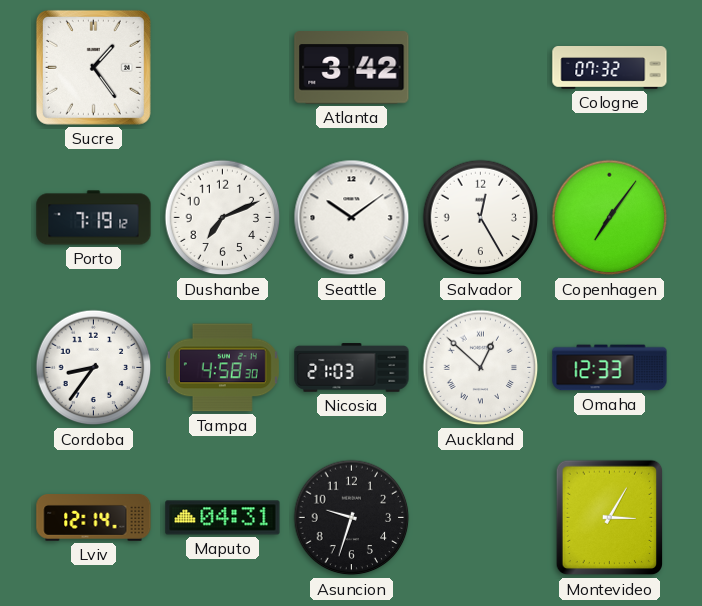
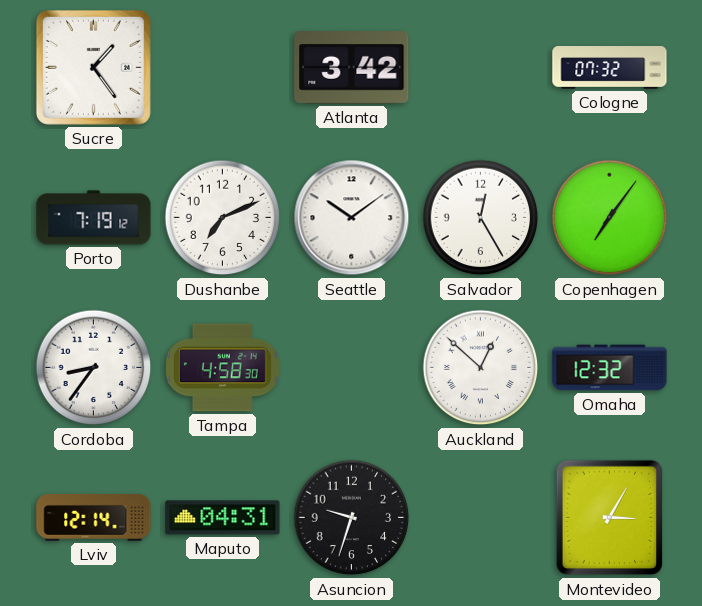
Nicosia: 21:03 -> none
Omaha: 12:33 -> 12:32
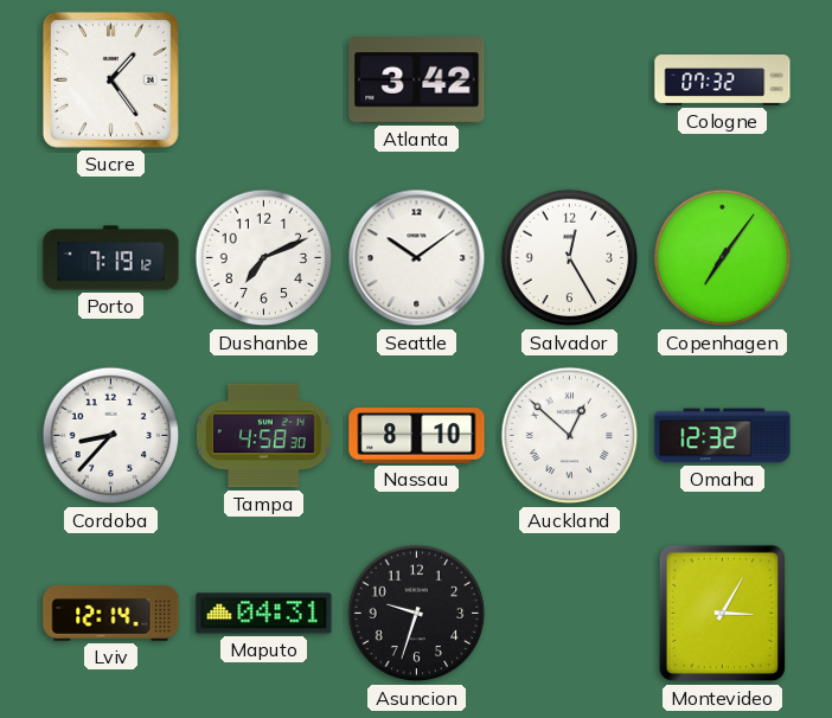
Cordoba: 8:36 -> 8:37
Nassau: none -> 8:10
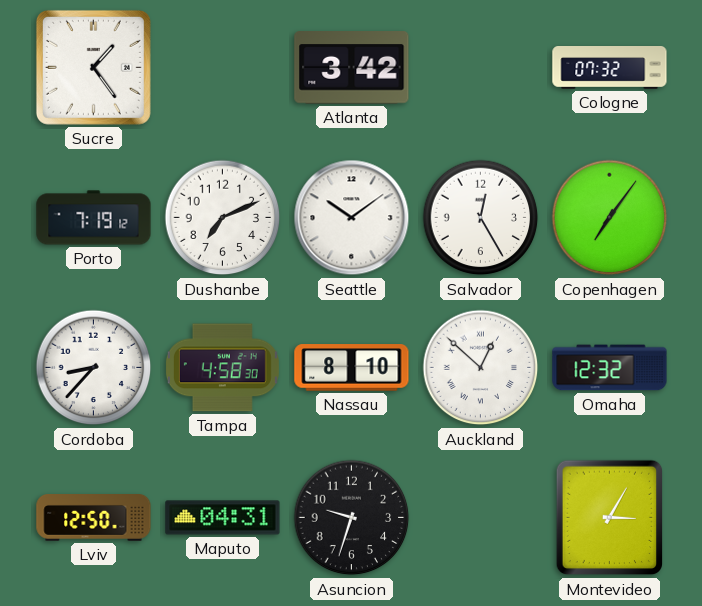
Lviv: 12:14 -> 12:50
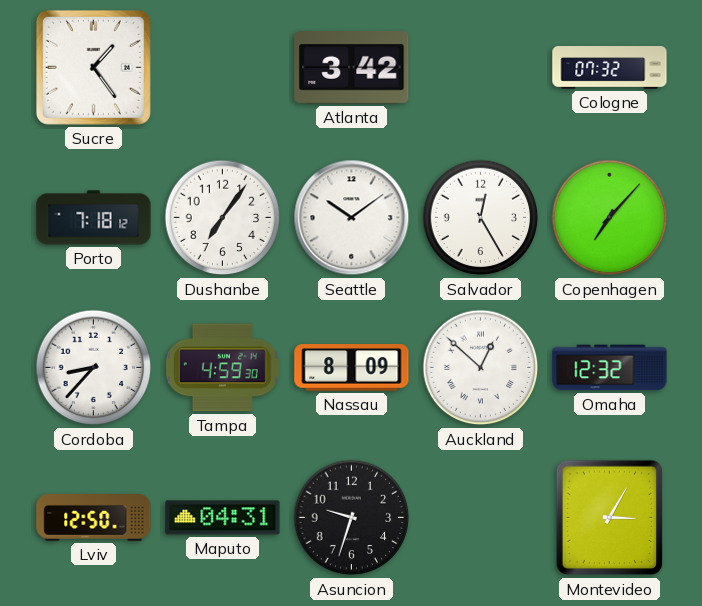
Porto: 7:19 -> 7:18
Dushanbe: 7:11 -> 7:06
Copenhagen: 7:06 -> 7:07
Tampa: 4:58 -> 4:59
Nassau: 8:10 -> 8:09
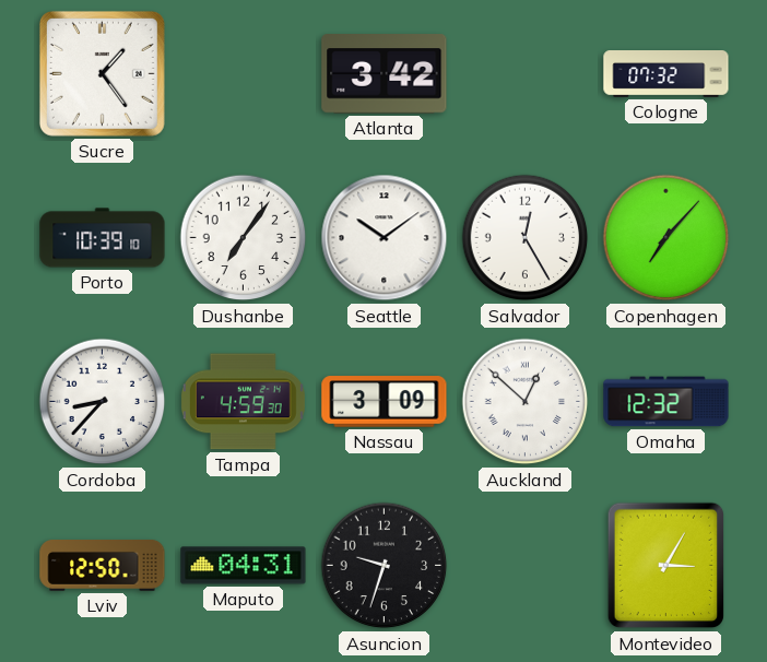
Porto: 7:18 -> 10:39
Nassau: 8:09 -> 3:09
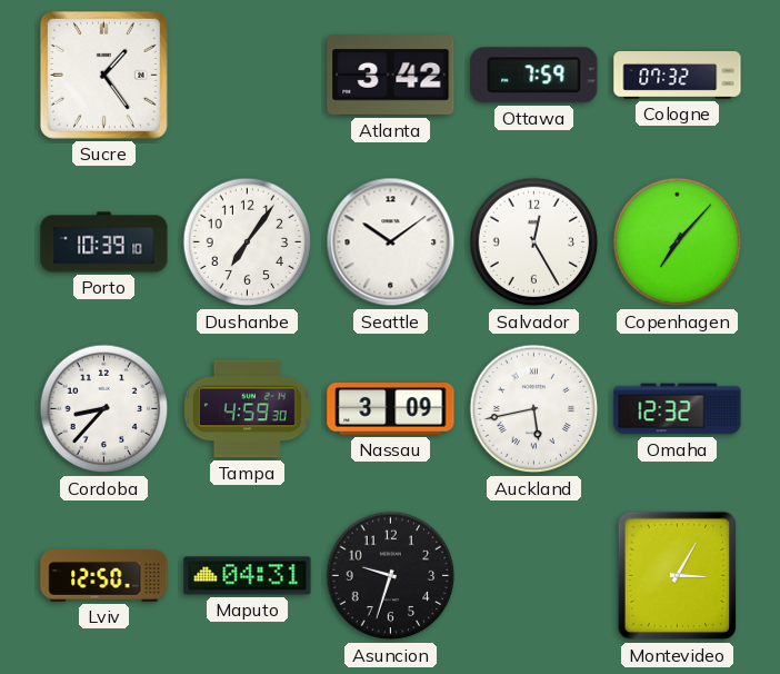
Ottawa: none -> 7:59
Auckland: 12:52 -> 5:43
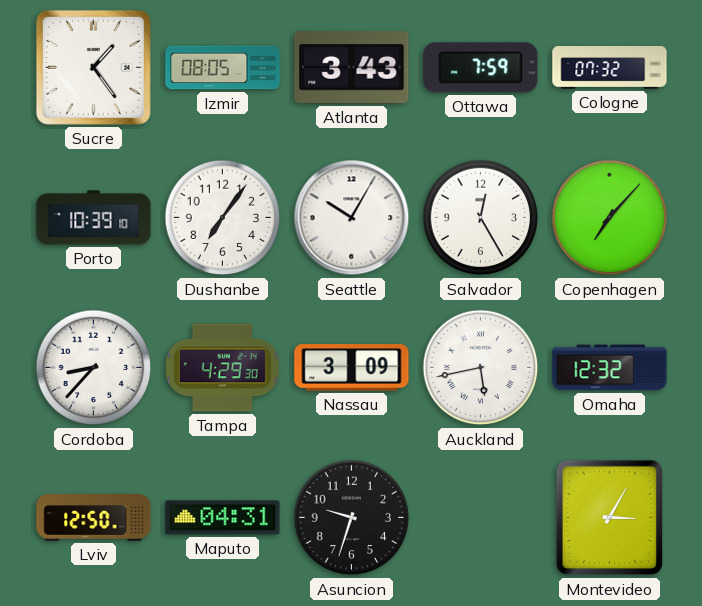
Izmir: none -> 08:05
Atlanta: 3:42 -> 3:43
Seattle: 10:09 -> 10:05
Tampa: 4:59 -> 4:29
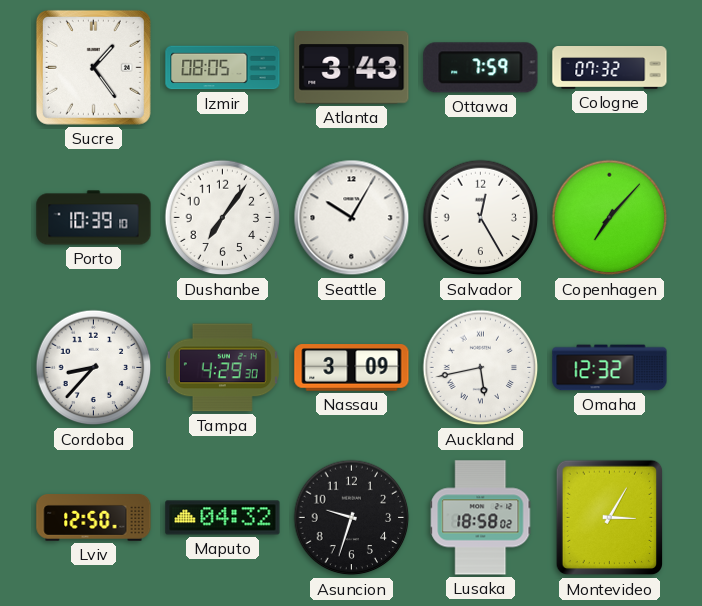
Maputo: 04:31 -> 04:32
Lusaka: none -> 18:58
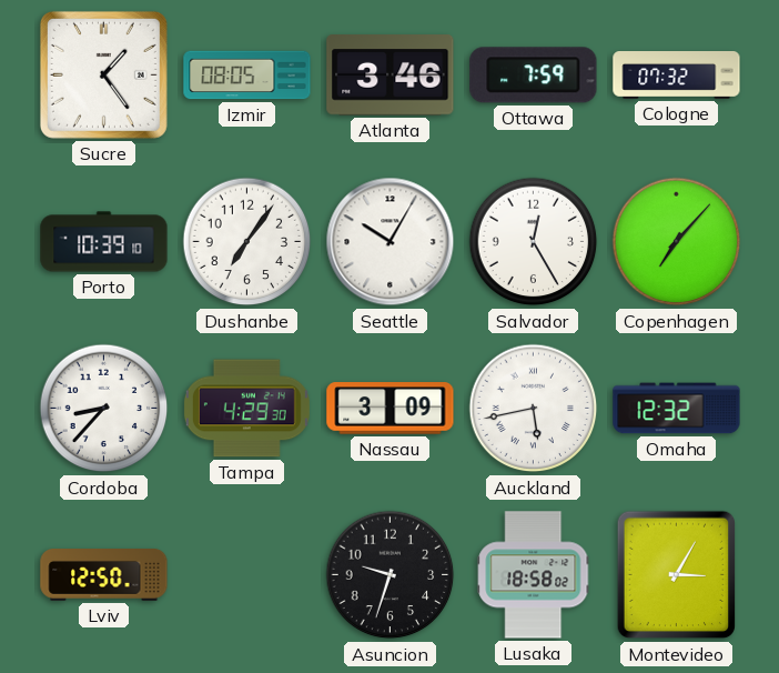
Atlanta: 3:43 -> 3:46
Maputo: 04:32 -> none
